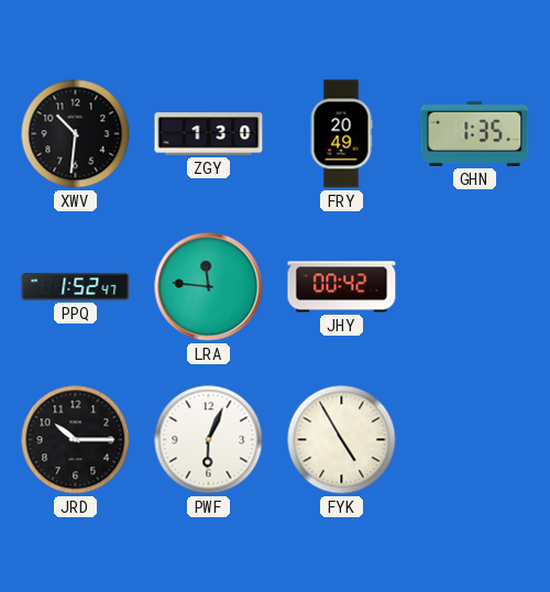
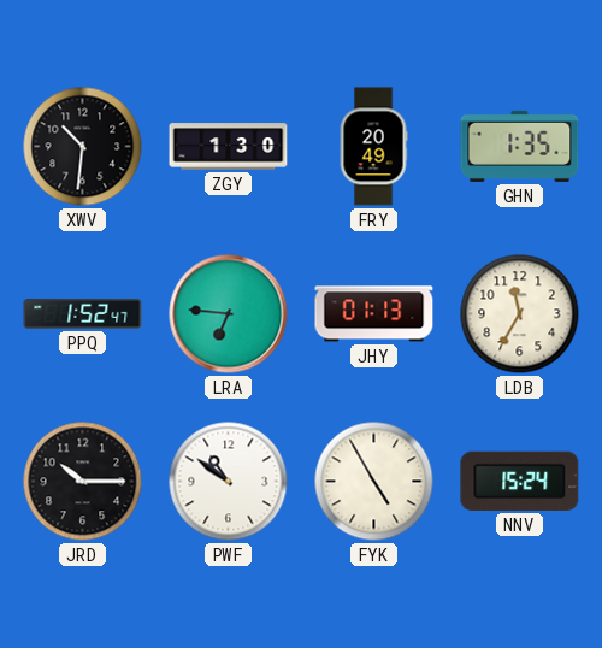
LRA: 11:46 -> 6:46
JHY: 00:42 -> 01:13
LDB: none -> 11:35
PWF: 6:04 -> 10:51
NNV: none -> 15:24
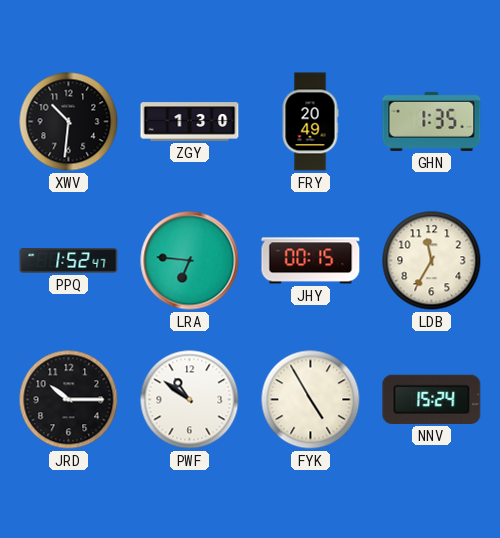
JHY: 01:13 -> 00:15
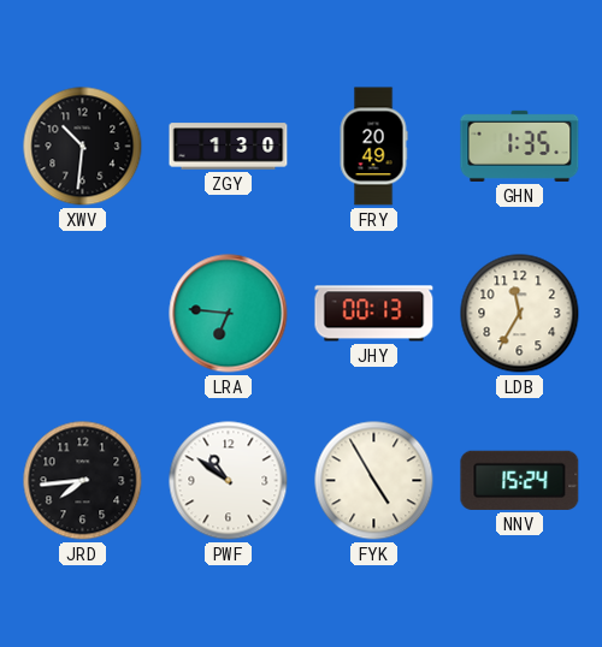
PPQ: 1:52 -> none
JHY: 00:15 -> 00:13
JRD: 10:15 -> 7:44
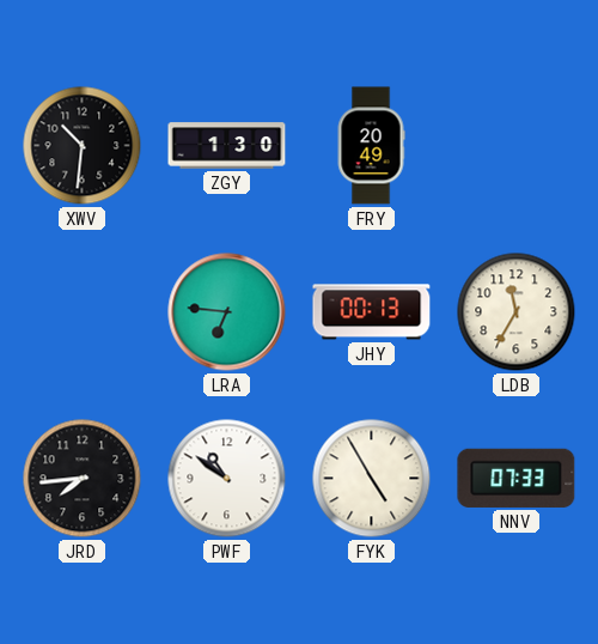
GHN: 1:35 -> none
NNV: 15:24 -> 07:33
